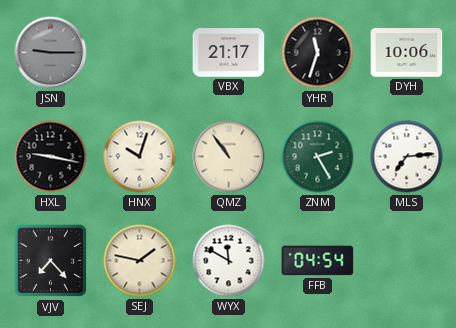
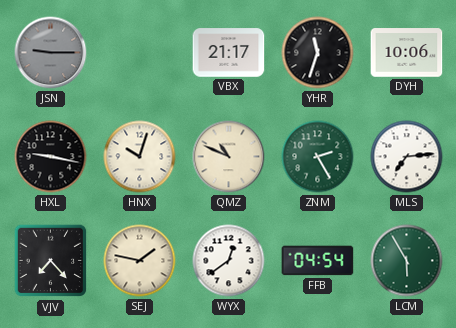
QMZ: 10:54 -> 10:49
WYX: 11:50 -> 12:39
LCM: none -> 5:55
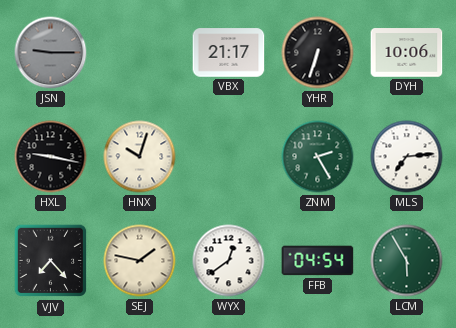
YHR: 11:33 -> 6:33
QMZ: 10:49 -> none
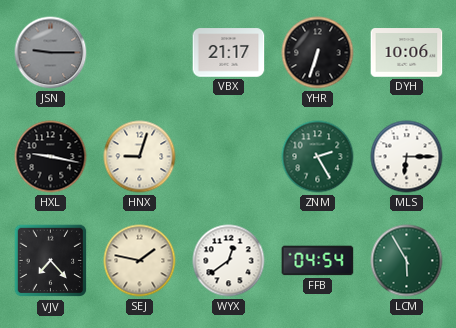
HNX: 10:03 -> 9:03
MLS: 7:14 -> 6:15
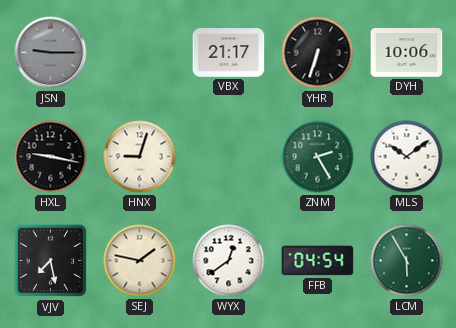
MLS: 6:15 -> 10:09
VJV: 7:23 -> 7:28
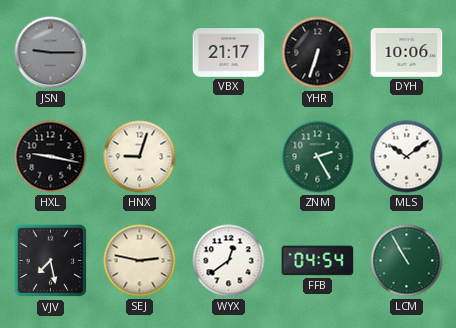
SEJ: 1:47 -> 2:47
LCM: 5:55 -> 10:55
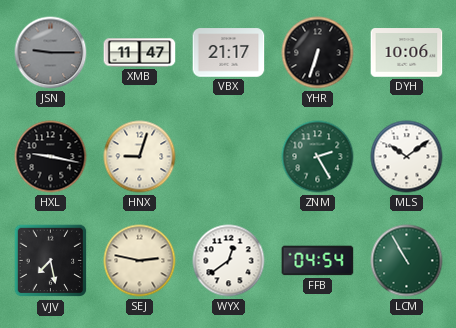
XMB: none -> 11:47
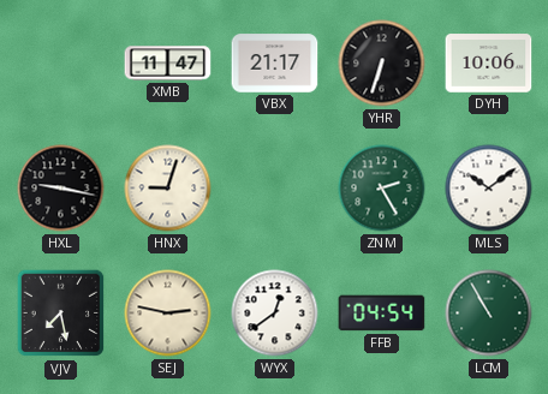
JSN: 9:15 -> none
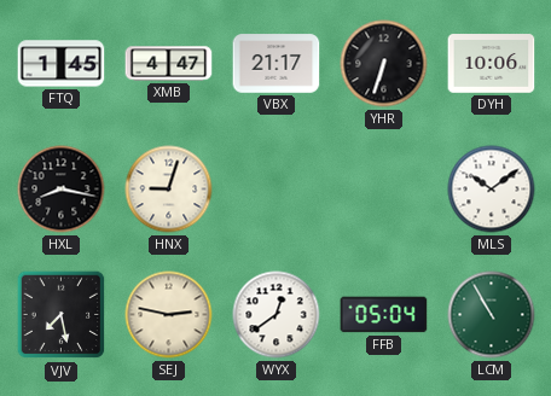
FTQ: none -> 1:45
XMB: 11:47 -> 4:47
HXL: 9:17 -> 8:17
ZNM: 2:25 -> none
FFB: 04:54 -> 05:04
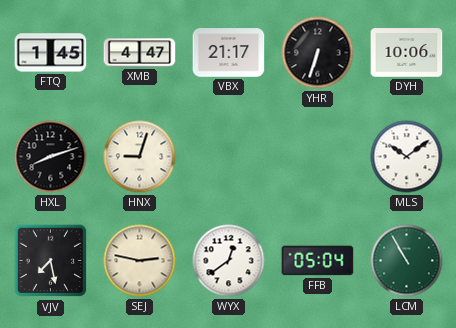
HXL: 8:17 -> 8:12
